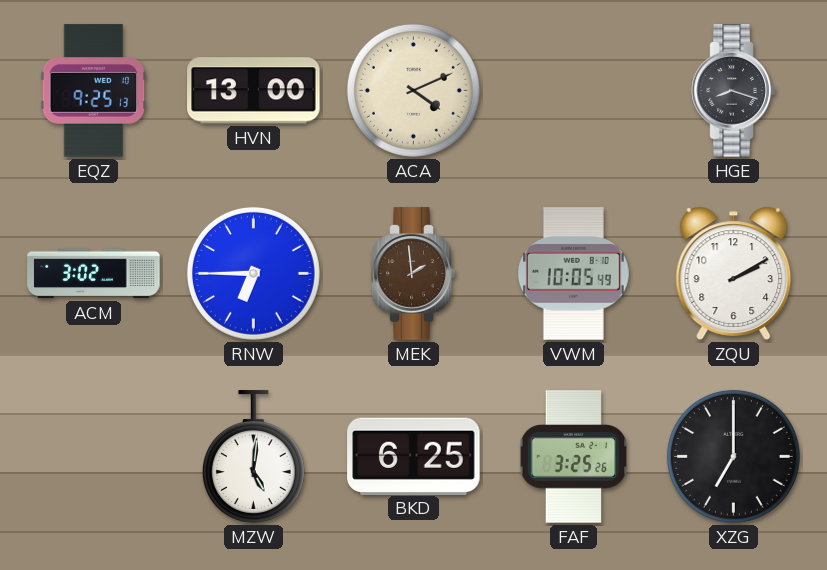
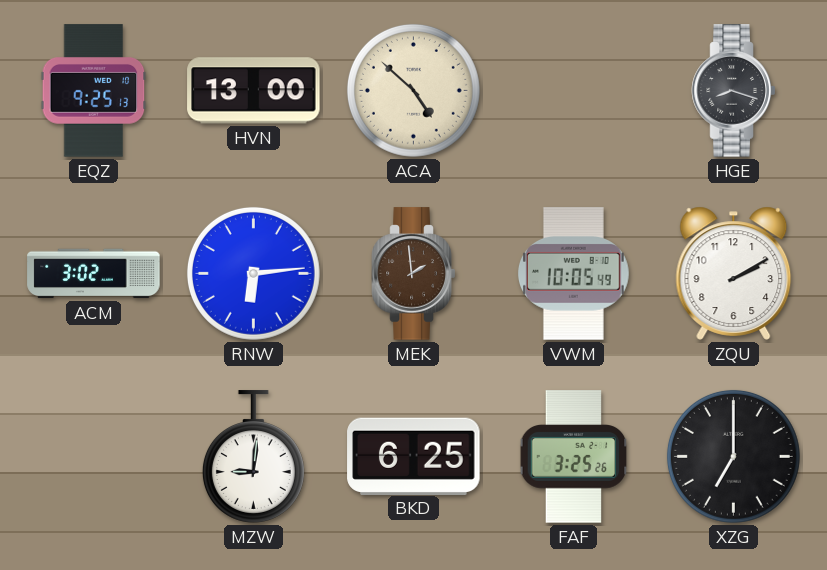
ACA: 4:11 -> 4:52
RNW: 6:45 -> 6:14
MZW: 5:01 -> 9:01
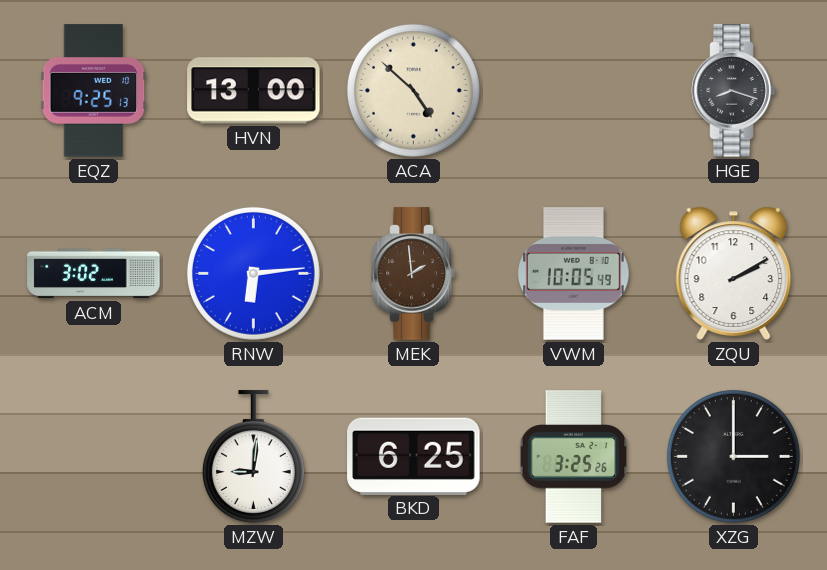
XZG: 7:00 -> 3:00
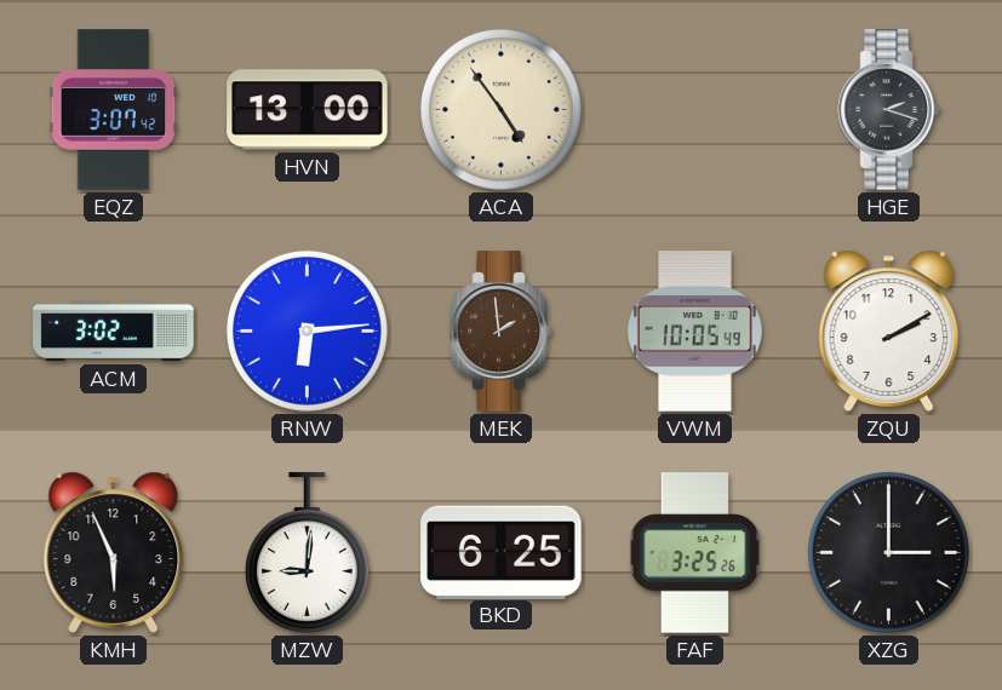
EQZ: 9:25 -> 3:07
ACA: 4:52 -> 4:54
HGE: 8:18 -> 2:18
KMH: none -> 5:56
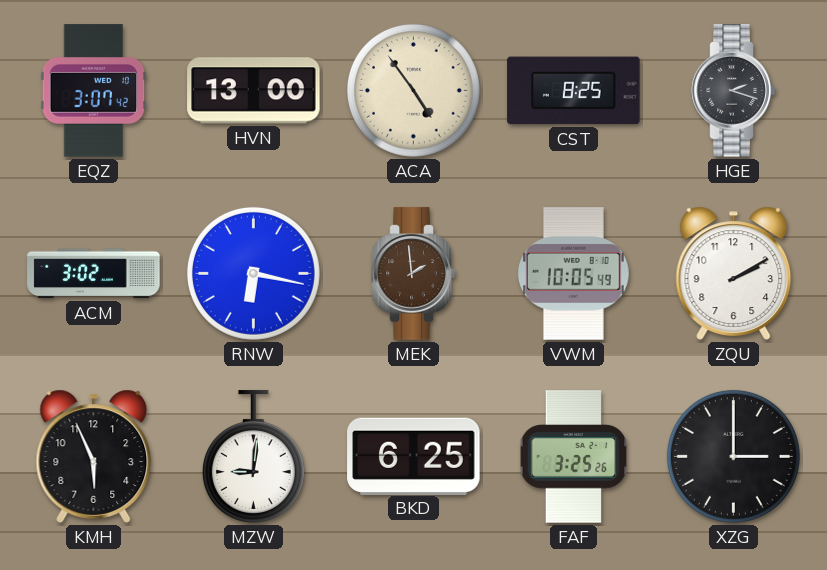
CST: none -> 8:25
RNW: 6:14 -> 6:17
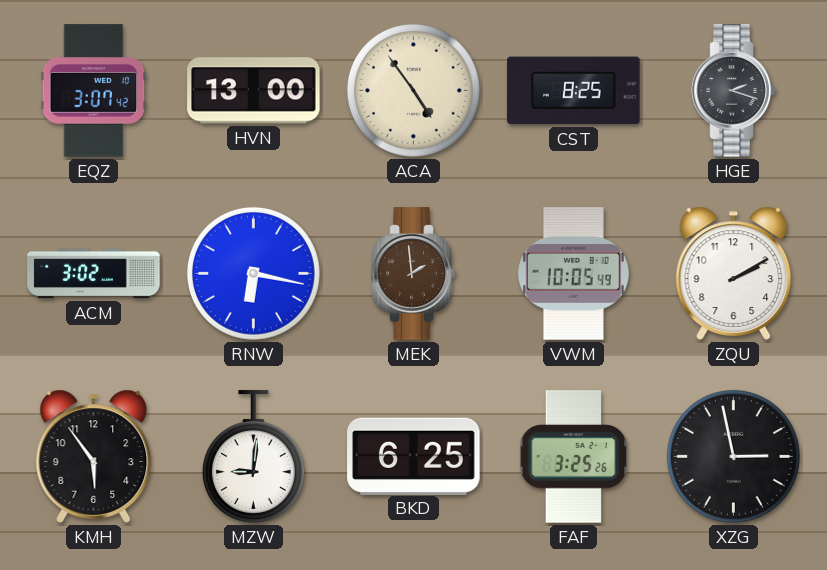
KMH: 5:56 -> 5:54
XZG: 3:00 -> 2:58
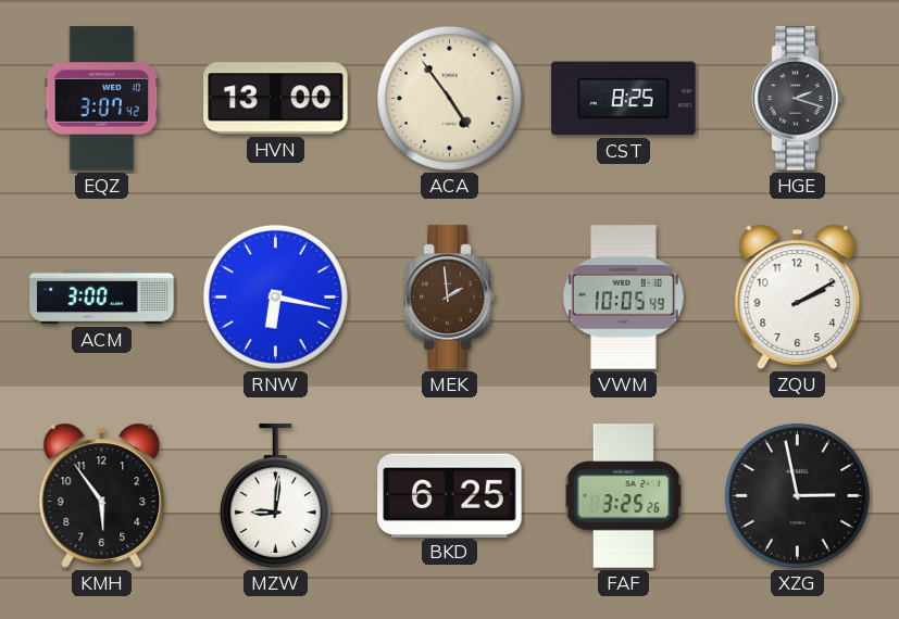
ACM: 3:02 -> 3:00
